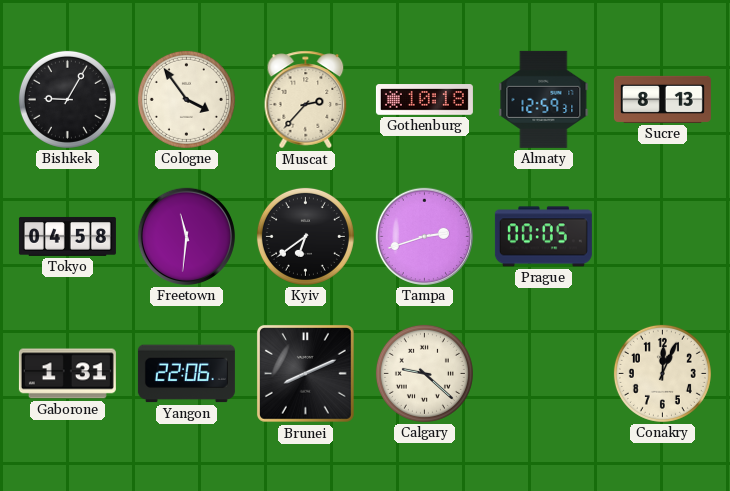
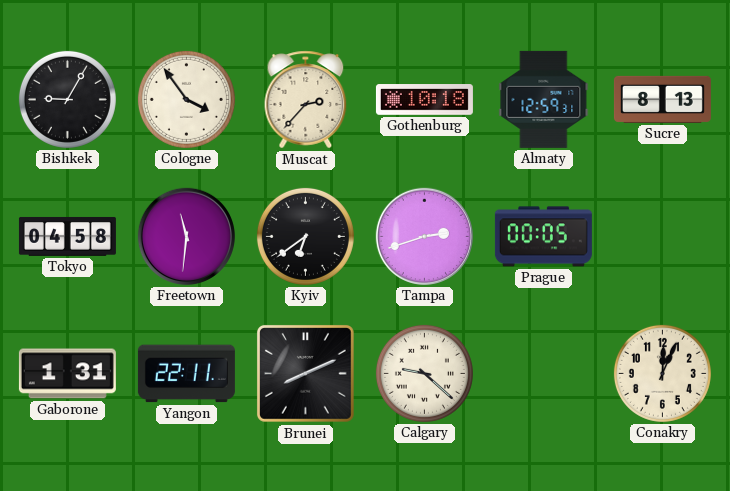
Yangon: 22:06 -> 22:11
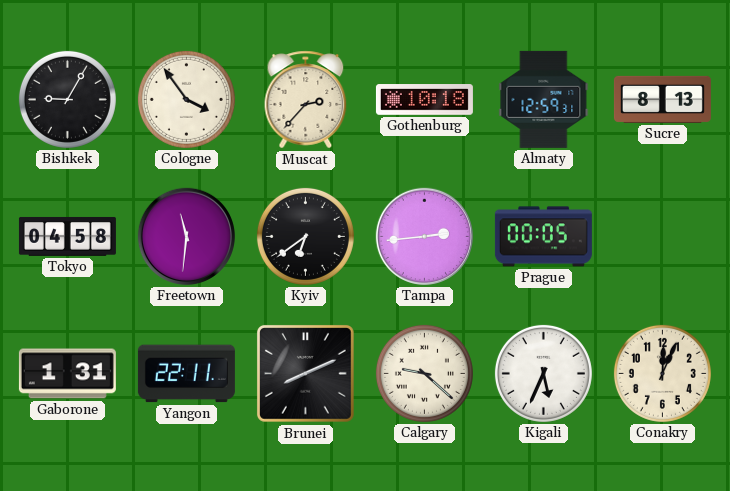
Tampa: 2:42 -> 2:44
Kigali: none -> 5:34
